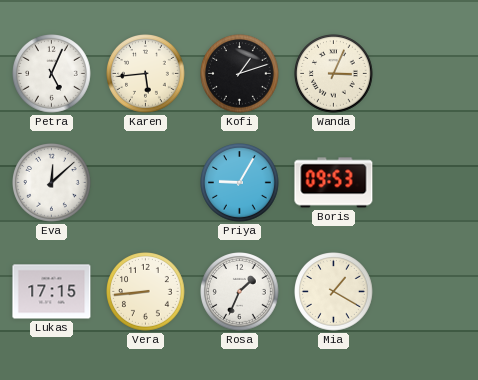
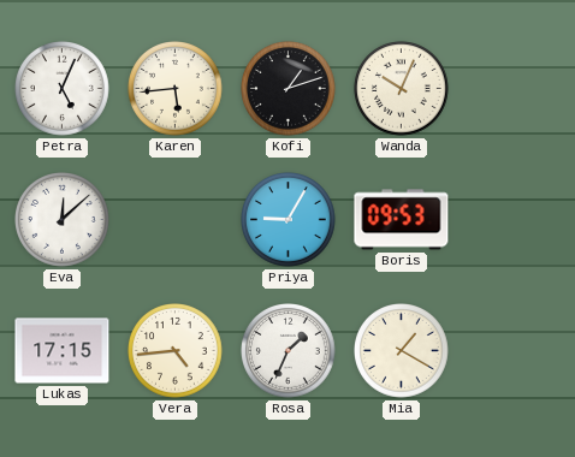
Wanda: 3:04 -> 10:04
Vera: 8:44 -> 4:44
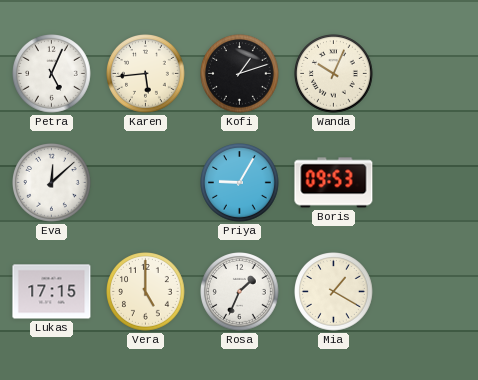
Vera: 4:44 -> 5:00
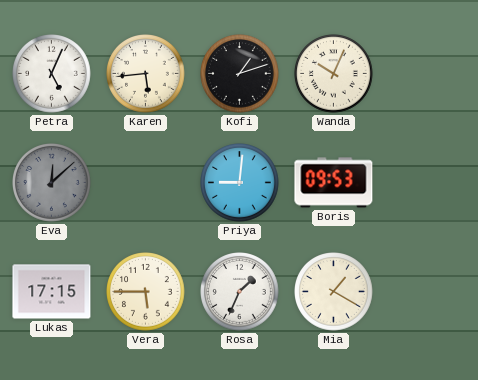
Eva dial: white -> grey
Priya: 9:05 -> 9:01
Vera: 5:00 -> 5:45
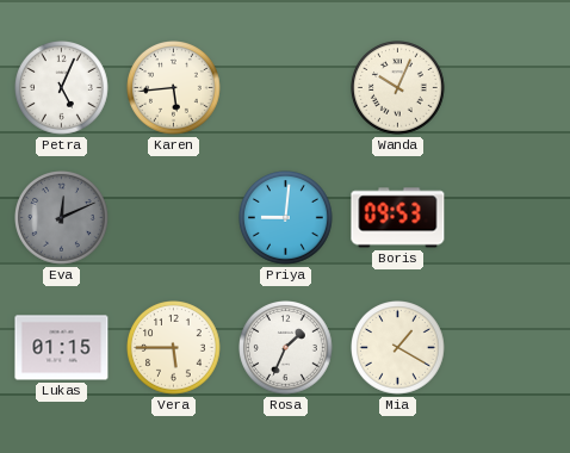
Kofi: 1:12 -> none
Eva: 12:08 -> 12:11
Lukas: 17:15 -> 01:15
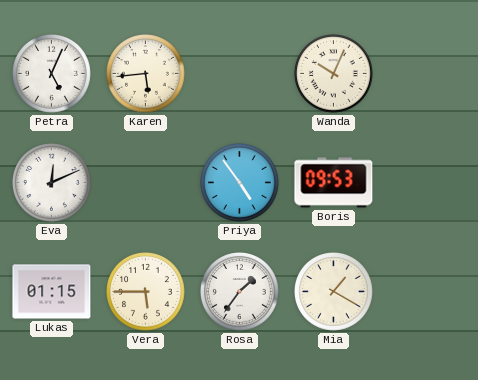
Eva dial: grey -> white
Priya: 9:01 -> 4:54
Rosa: 1:34 -> 1:36
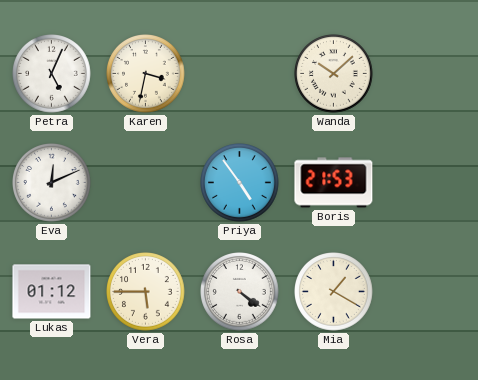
Karen: 5:44 -> 3:32
Wanda: 10:04 -> 10:08
Boris: 09:53 -> 21:53
Lukas: 01:15 -> 01:12
Rosa: 1:36 -> 4:21
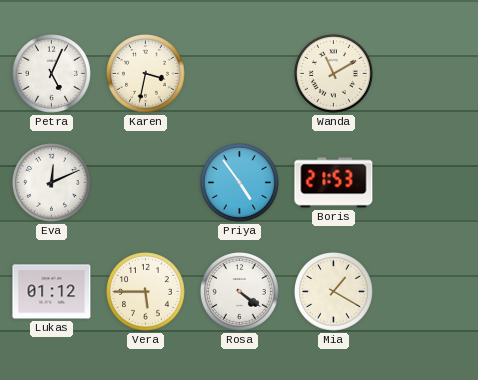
Wanda: 10:08 -> 11:10
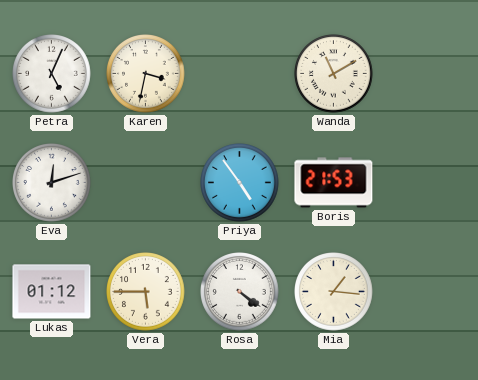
Eva: 12:11 -> 12:12
Mia: 1:20 -> 1:16
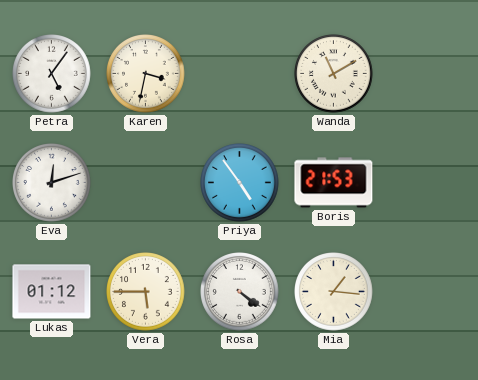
Petra: 5:04 -> 5:06
